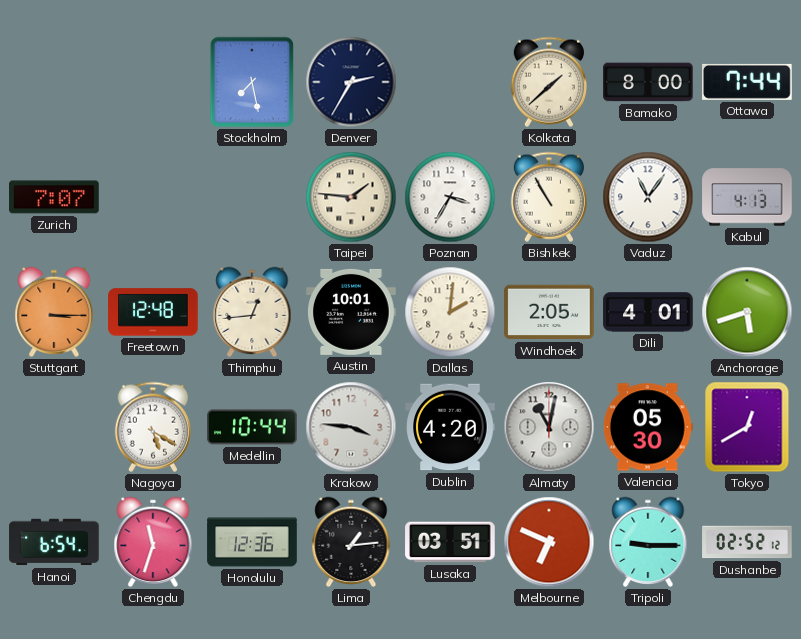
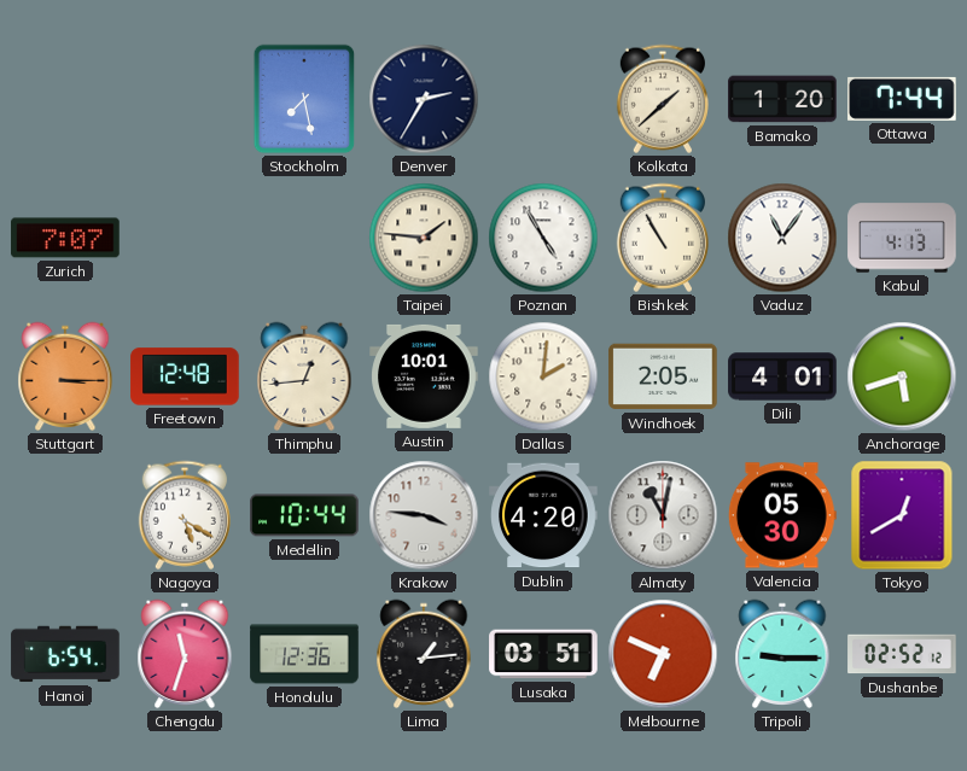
Bamako: 8:00 -> 1:20
Poznan: 3:35 -> 4:55
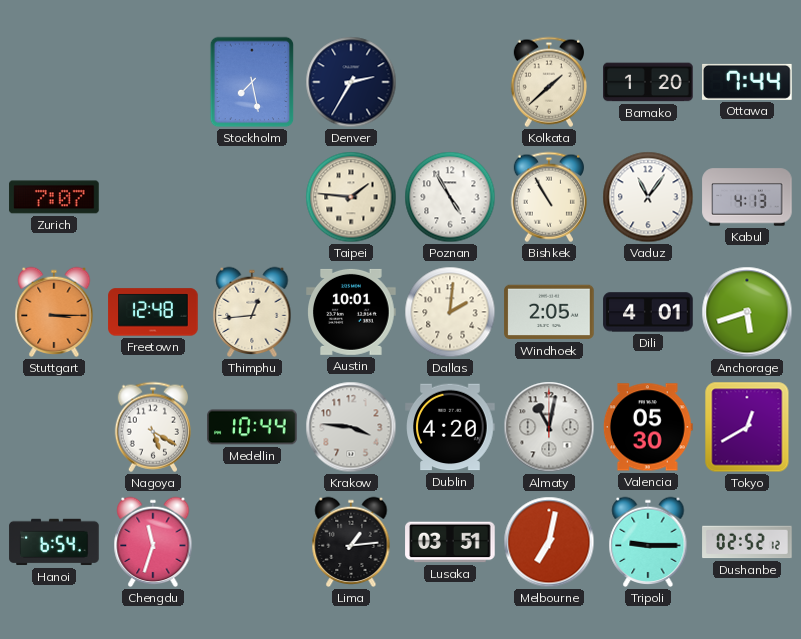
Honolulu: 12:36 -> none
Melbourne: 6:49 -> 7:02
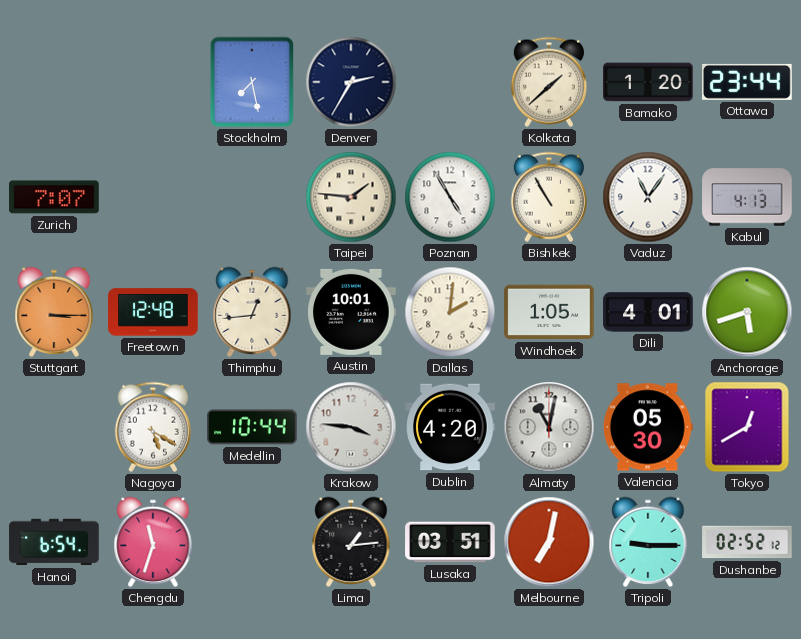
Ottawa: 7:44 -> 23:44
Windhoek: 2:05 -> 1:05
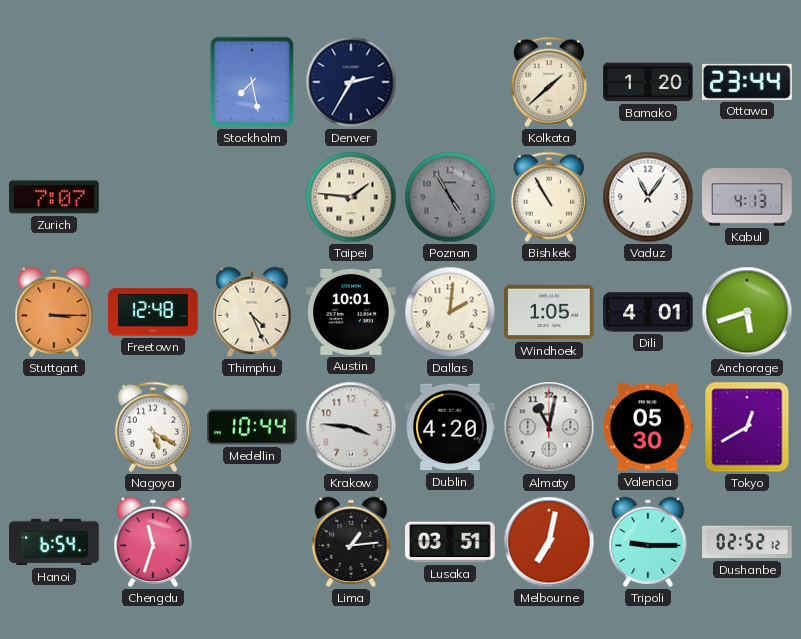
Poznan dial: white -> grey
Thimphu: 12:44 -> 4:26
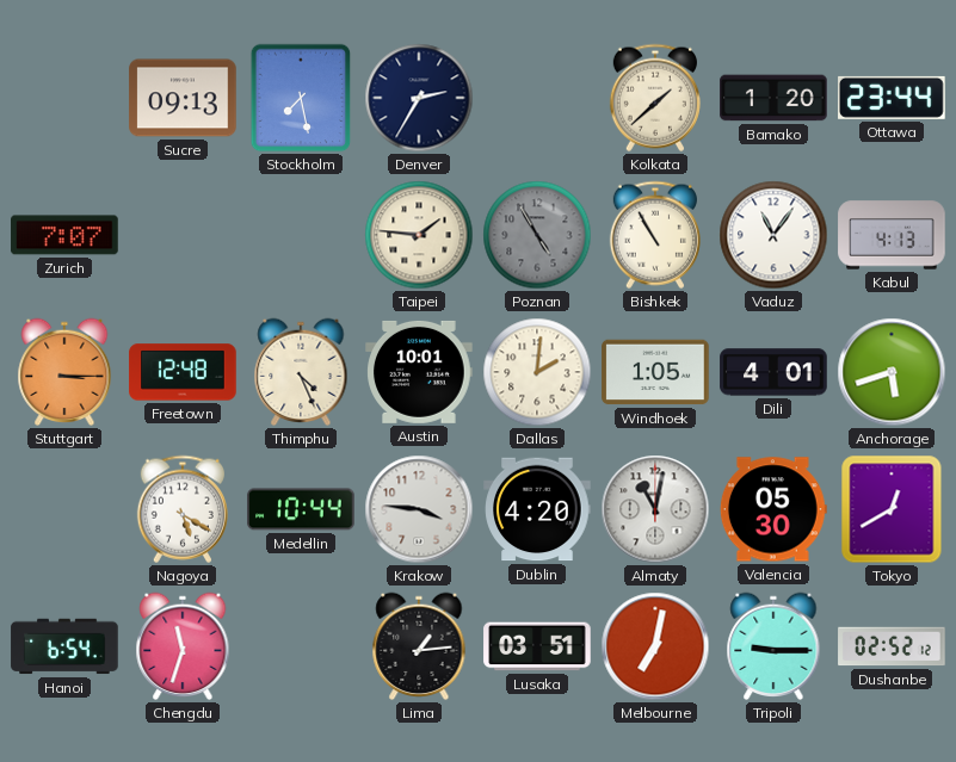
Sucre: none -> 09:13
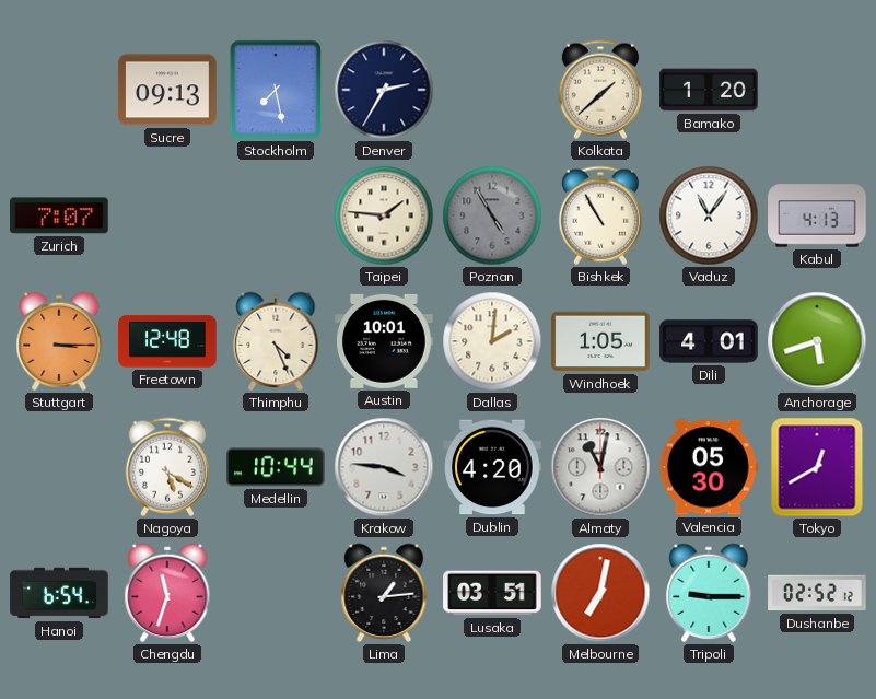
Ottawa: 23:44 -> none
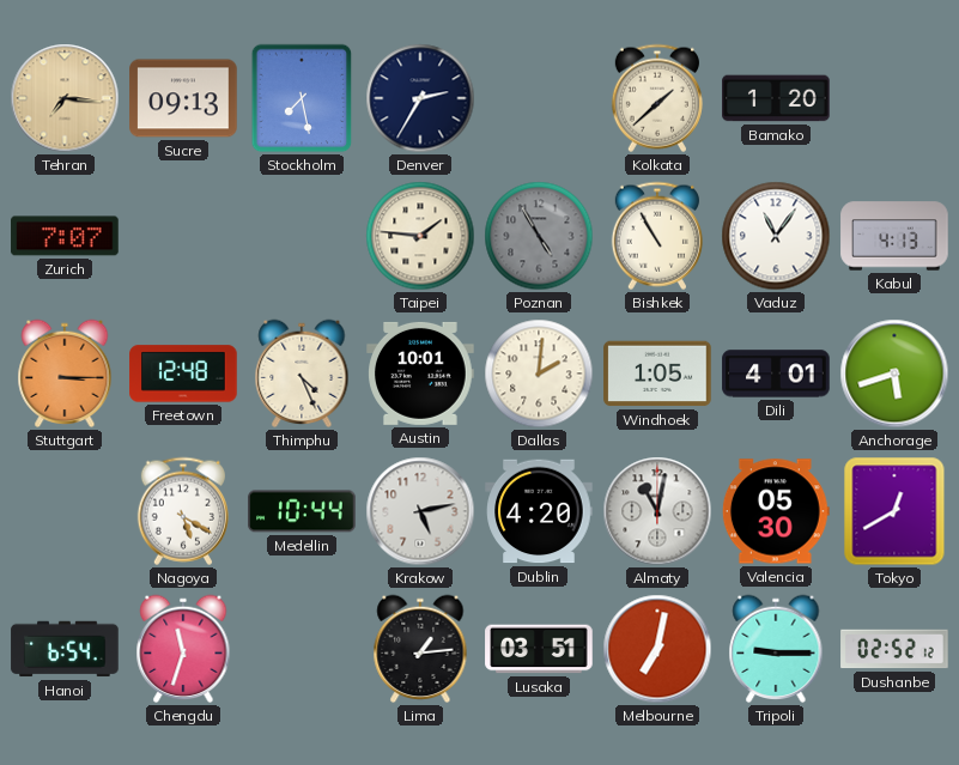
Tehran: none -> 7:16
Krakow: 3:46 -> 5:13
